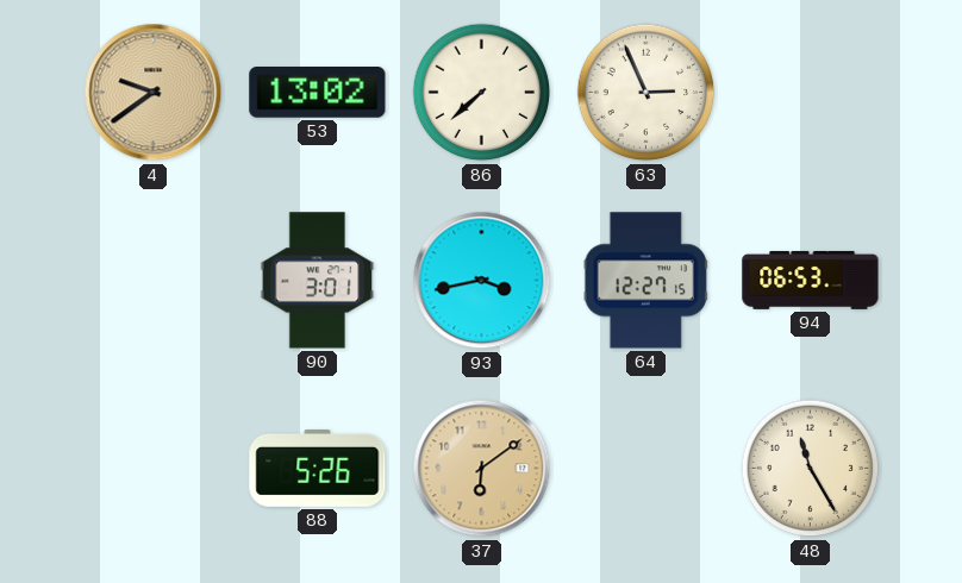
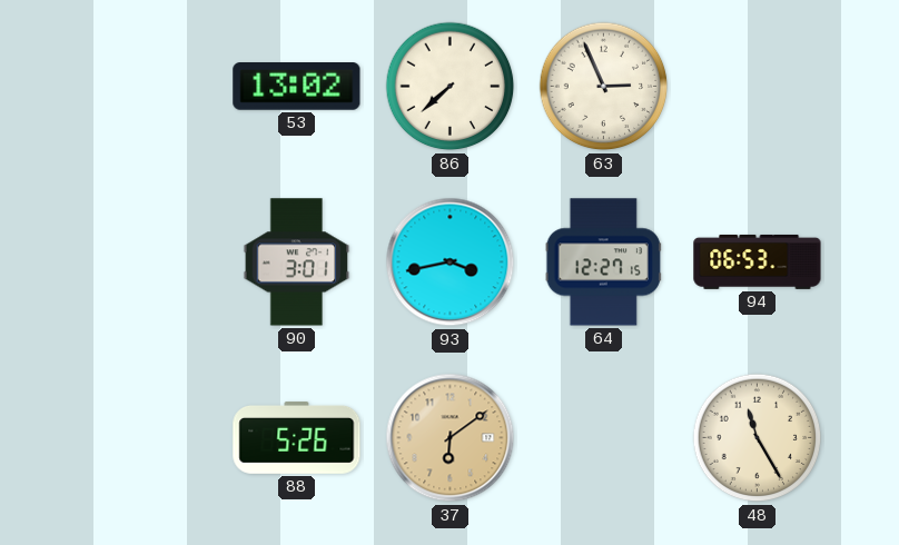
4: 9:39 -> none
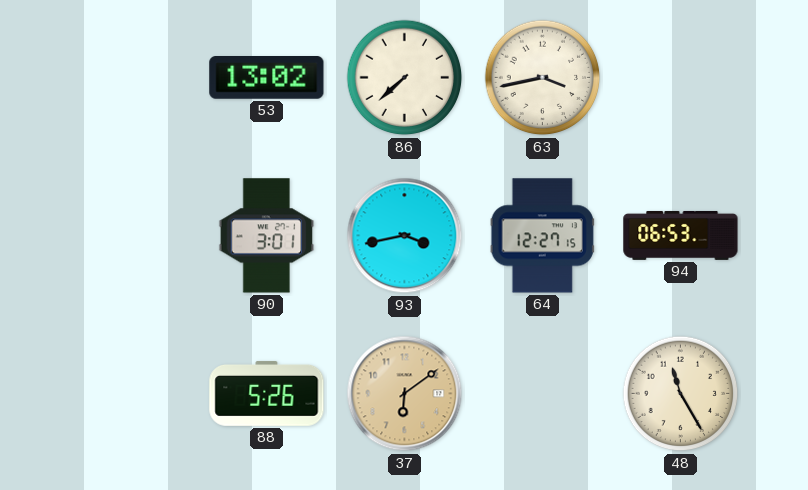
63: 2:56 -> 3:43
